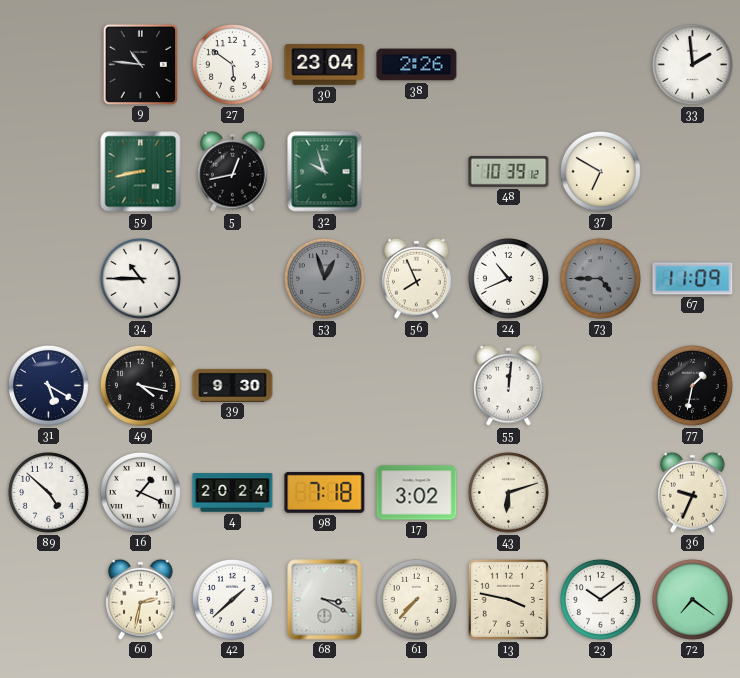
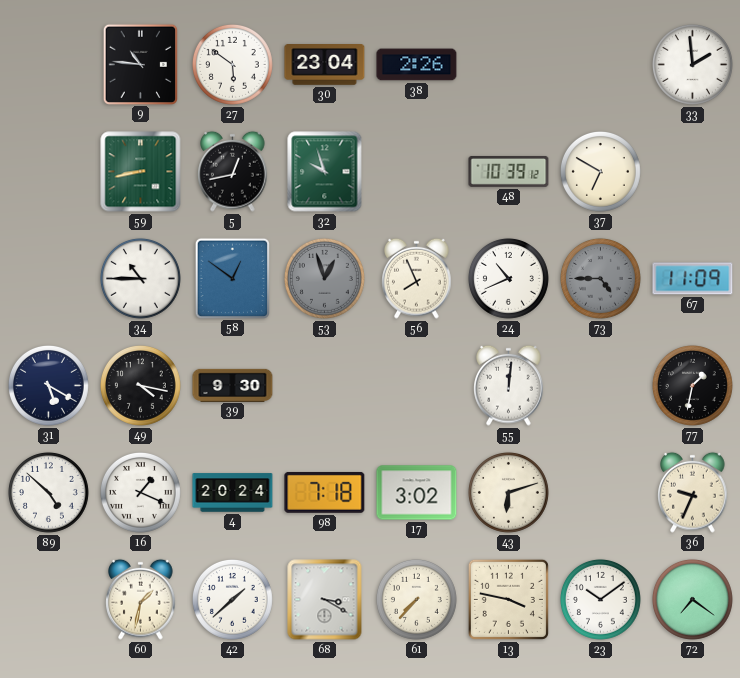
58: none -> 12:51
60: 2:32 -> 1:32
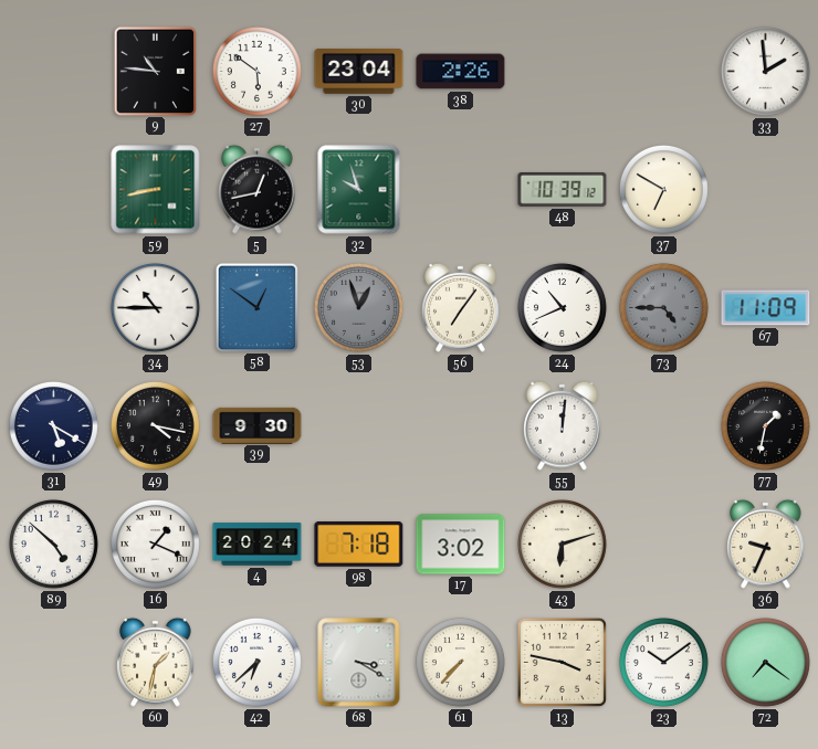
56: 7:56 -> 7:06
42: 1:38 -> 6:38
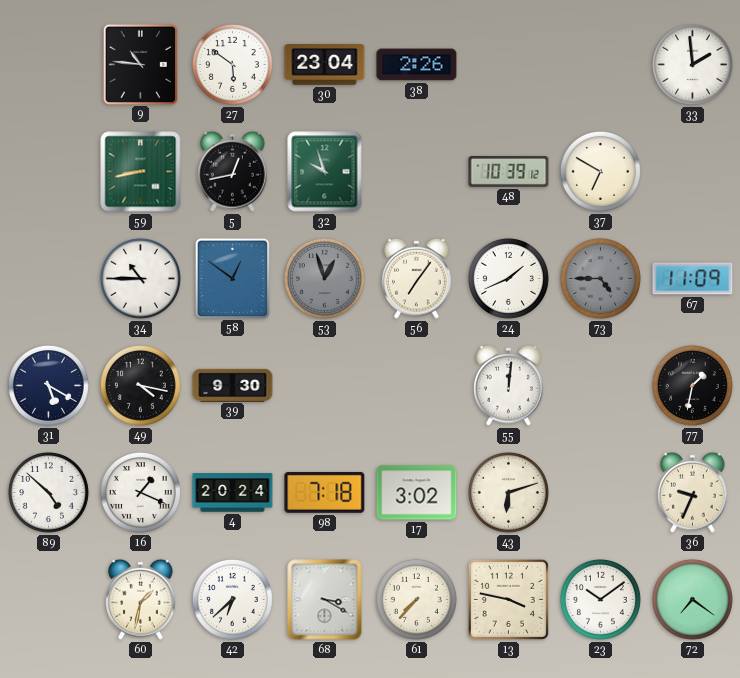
24: 10:41 -> 1:41
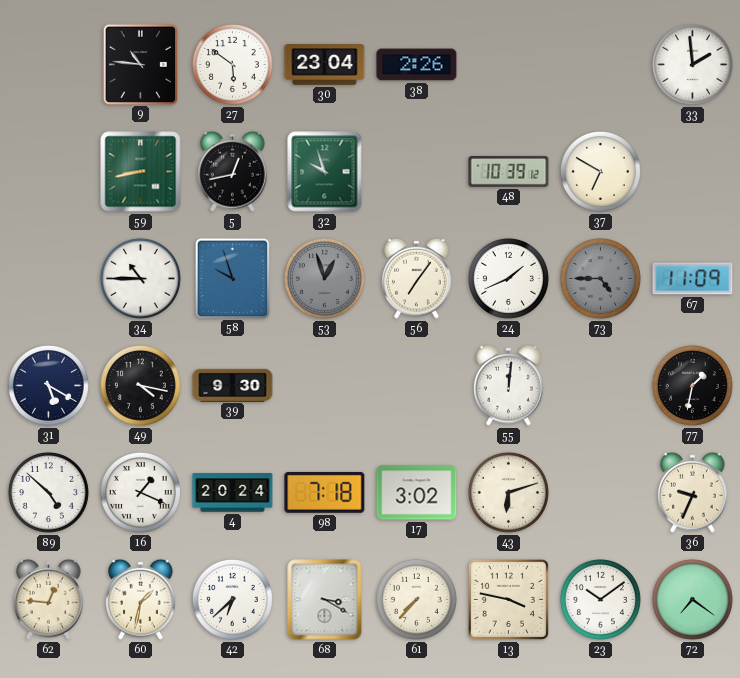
58: 12:51 -> 9:57
62: none -> 12:46
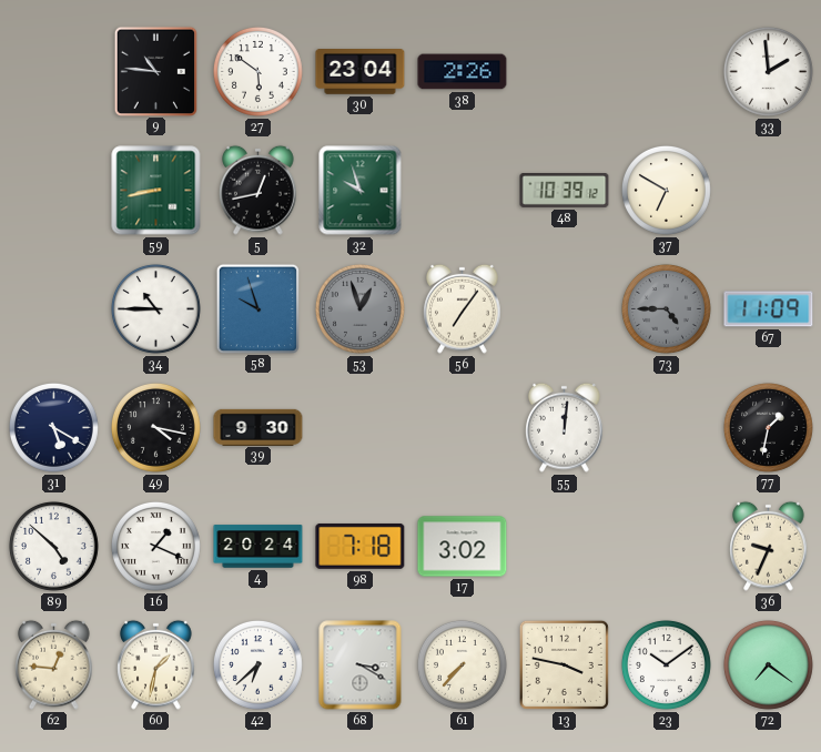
24: 1:41 -> none
43: 6:12 -> none
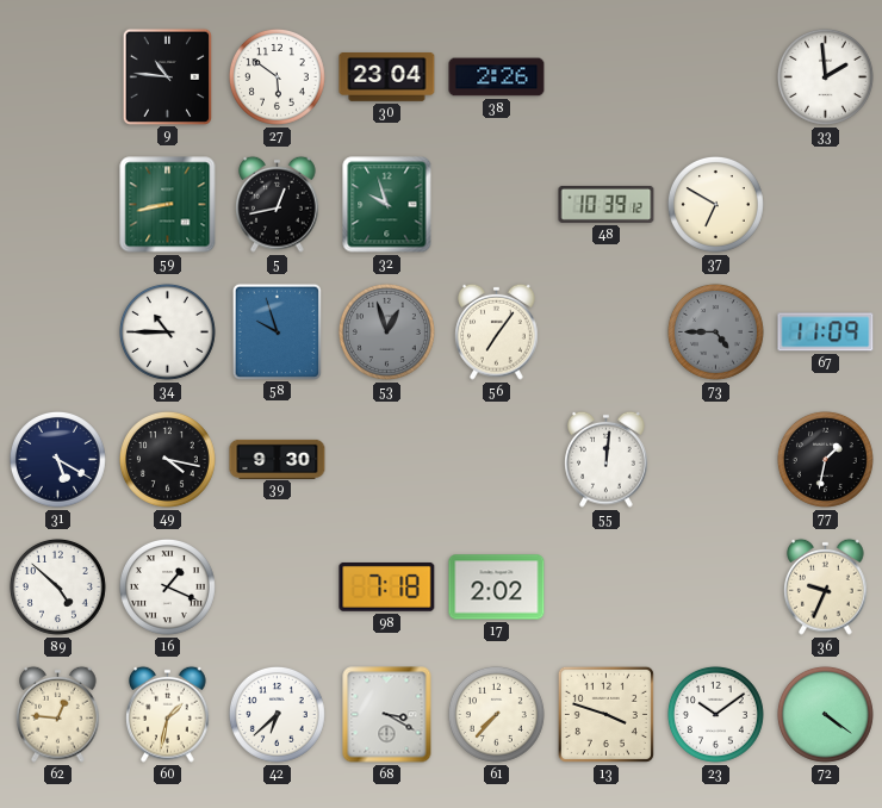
4: 20:24 -> none
17: 3:02 -> 2:02
13: 3:47 -> 3:48
72: 7:21 -> 4:21
